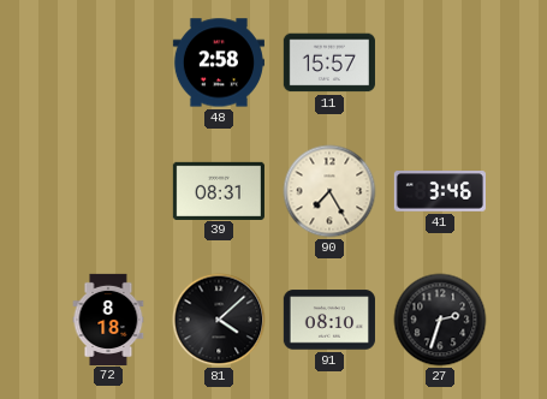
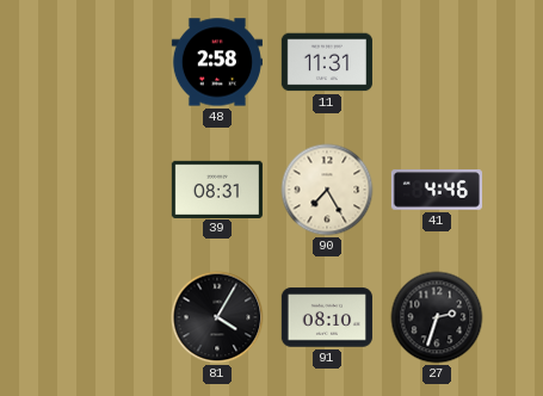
11: 15:57 -> 11:31
41: 3:46 -> 4:46
72: 8:18 -> none
81: 4:08 -> 4:05
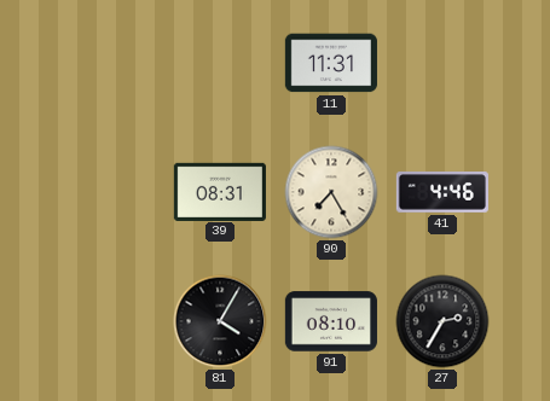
48: 2:58 -> none
27: 2:33 -> 2:35
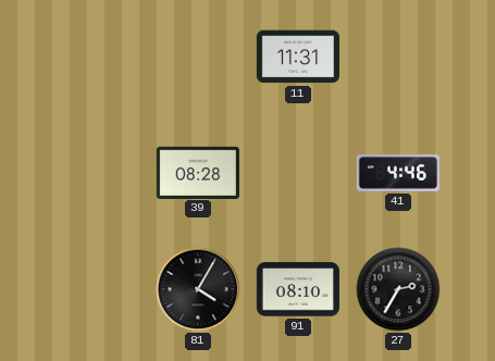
39: 08:31 -> 08:28
90: 7:25 -> none
